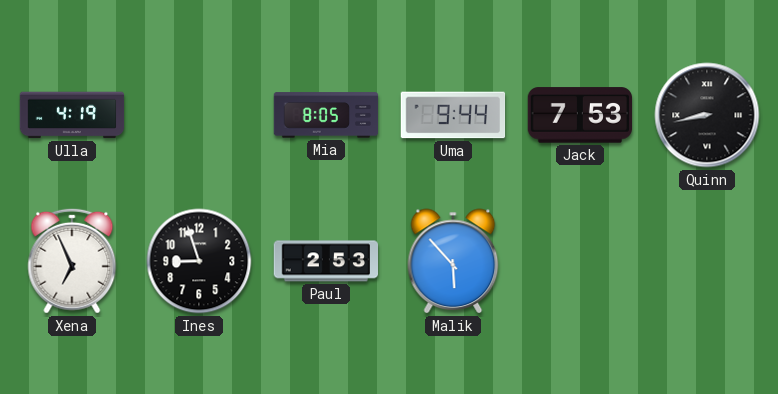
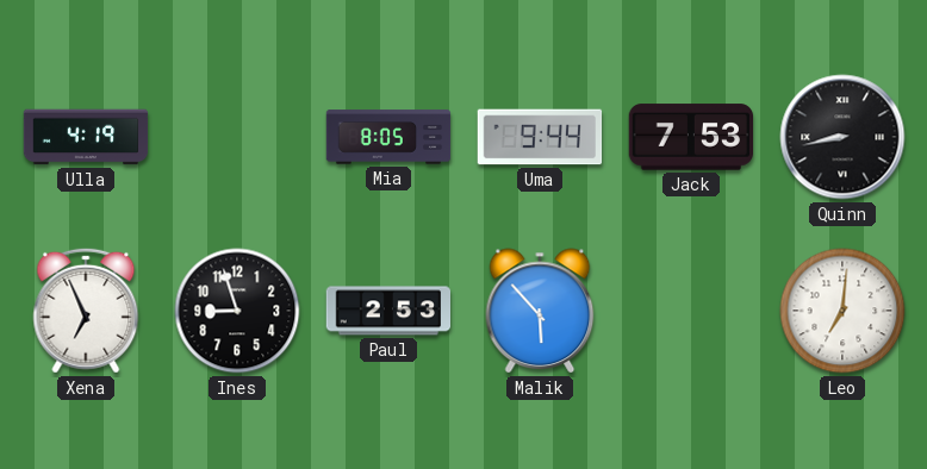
Leo: none -> 7:01
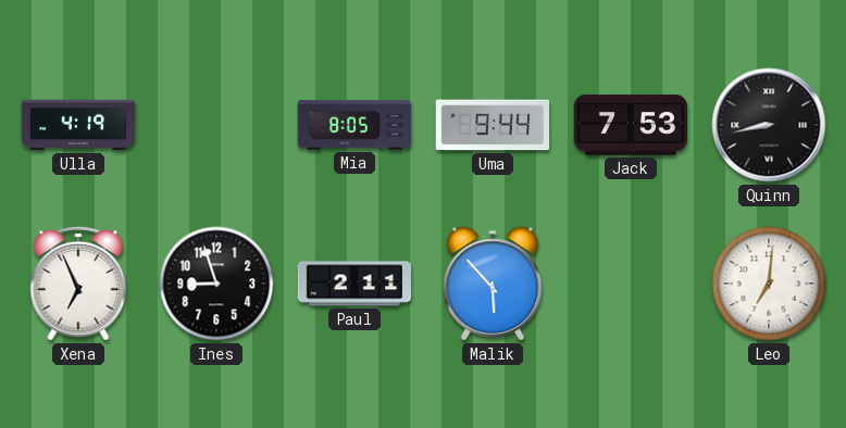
Paul: 2:53 -> 2:11
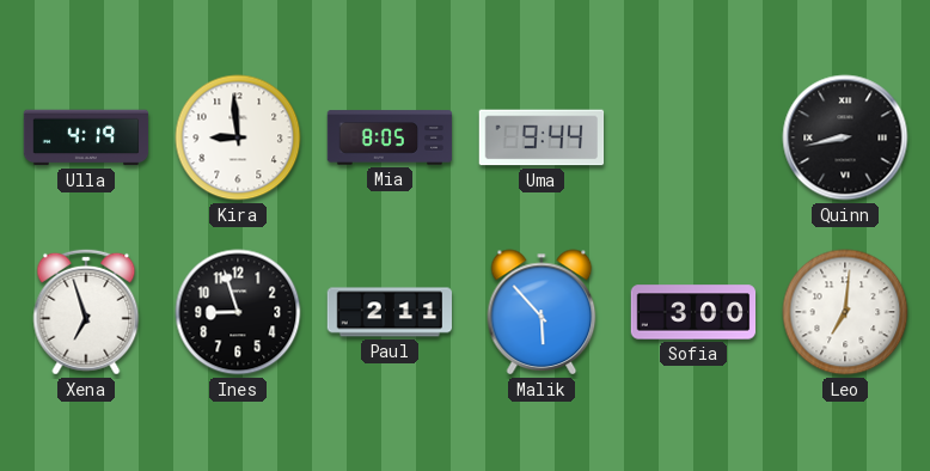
Kira: none -> 8:59
Jack: 7:53 -> none
Xena: 6:56 -> 6:57
Sofia: none -> 3:00
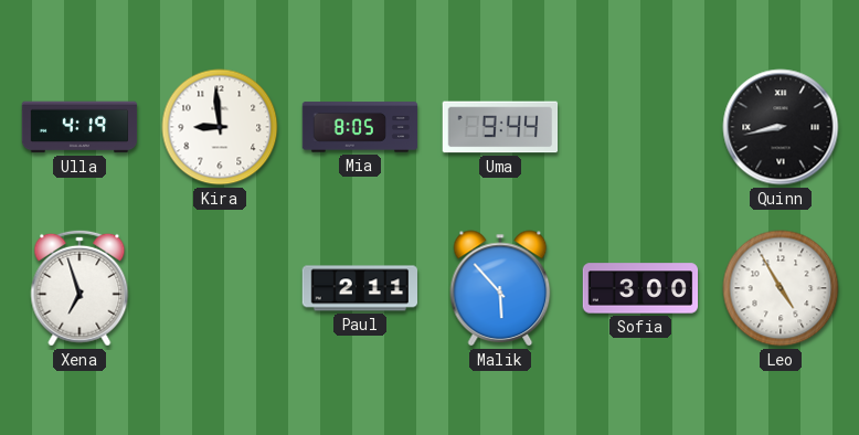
Ines: 8:57 -> none
Leo: 7:01 -> 4:55
